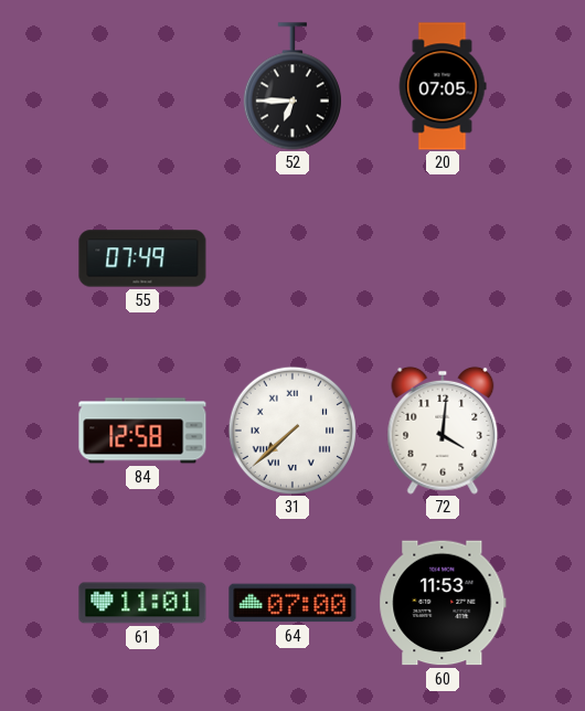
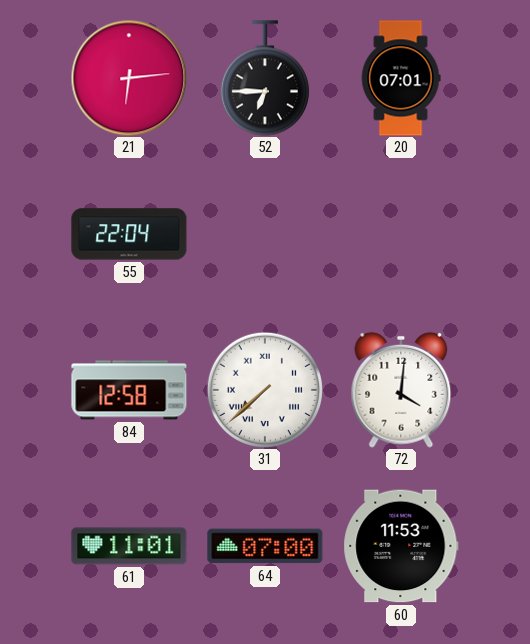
21: none -> 6:14
20: 07:05 -> 07:01
55: 07:49 -> 22:04
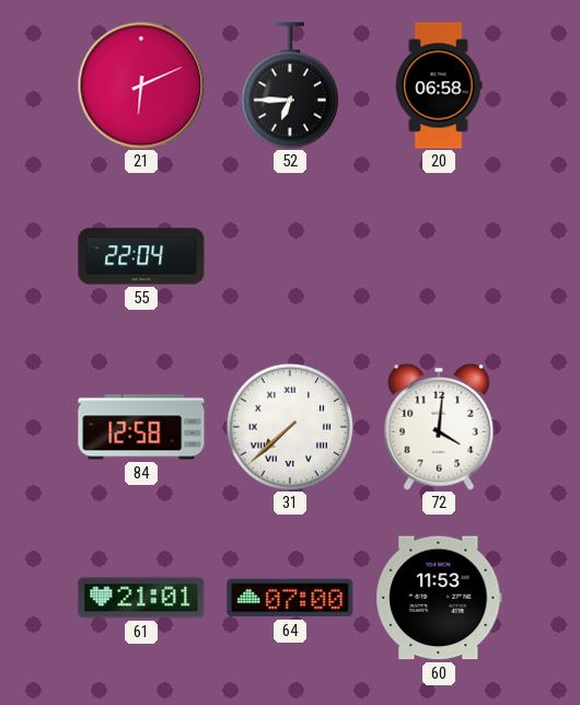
21: 6:14 -> 6:11
20: 07:01 -> 06:58
61: 11:01 -> 21:01
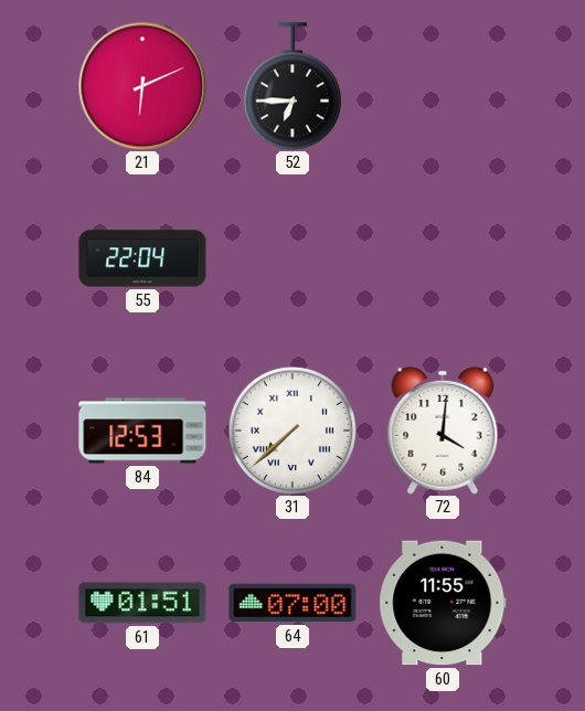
20: 06:58 -> none
84: 12:58 -> 12:53
61: 21:01 -> 01:51
60: 11:53 -> 11:55
